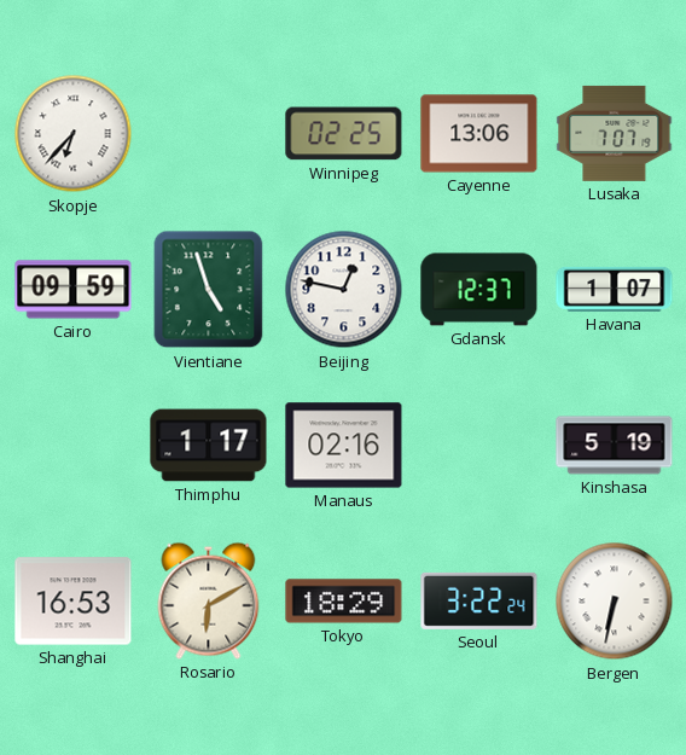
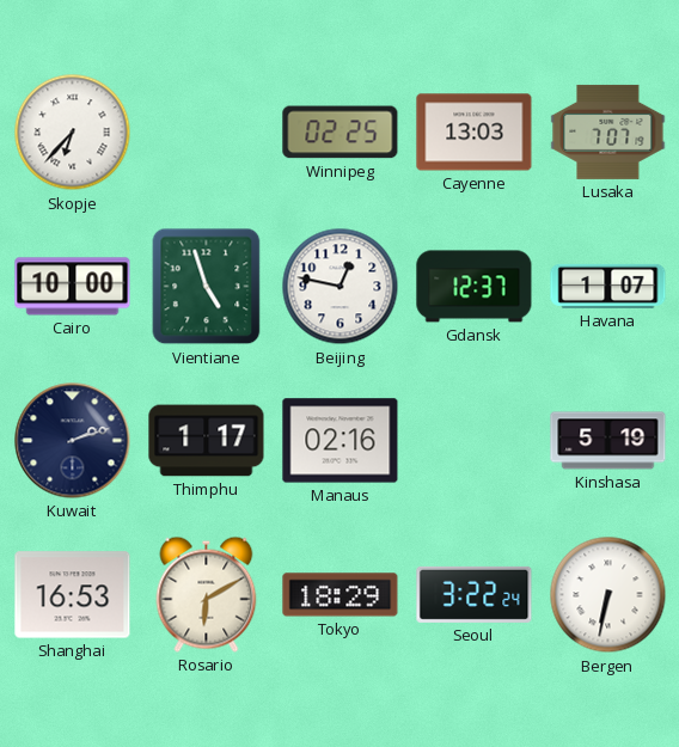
Cayenne: 13:06 -> 13:03
Cairo: 09:59 -> 10:00
Kuwait: none -> 2:12
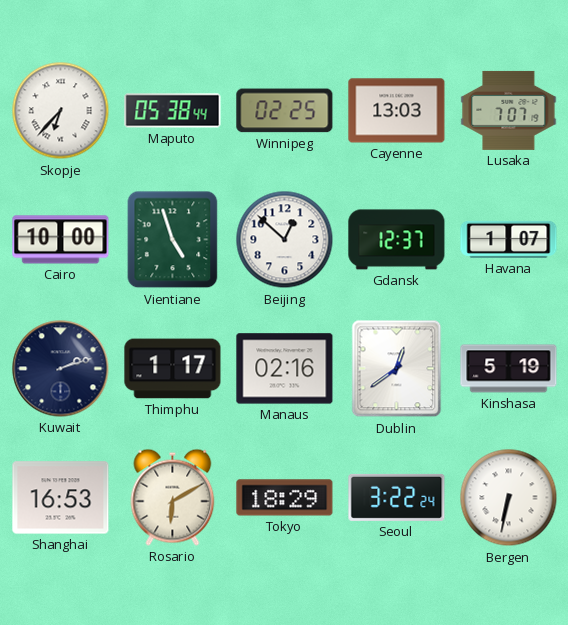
Maputo: none -> 05:38
Beijing: 12:47 -> 12:52
Dublin: none -> 12:39
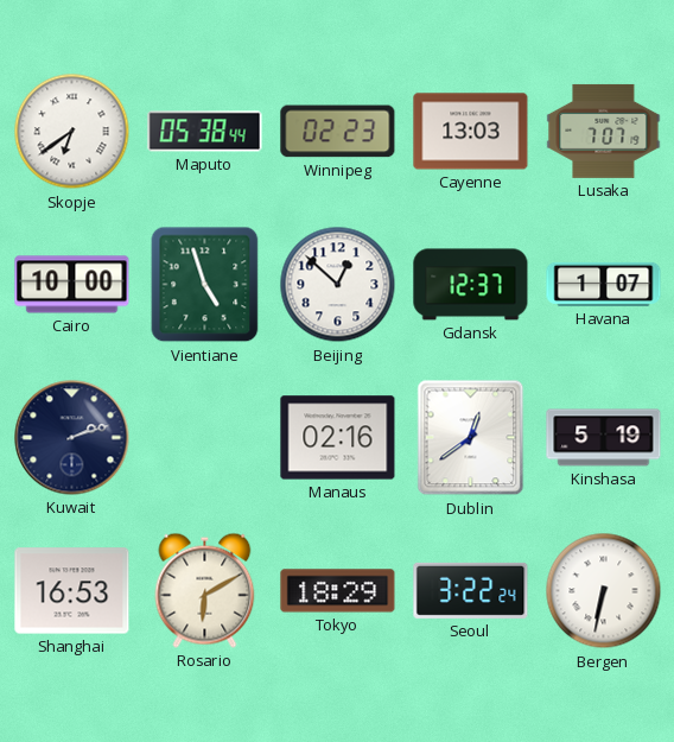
Skopje: 6:37 -> 6:39
Winnipeg: 02:25 -> 02:23
Thimphu: 1:17 -> none
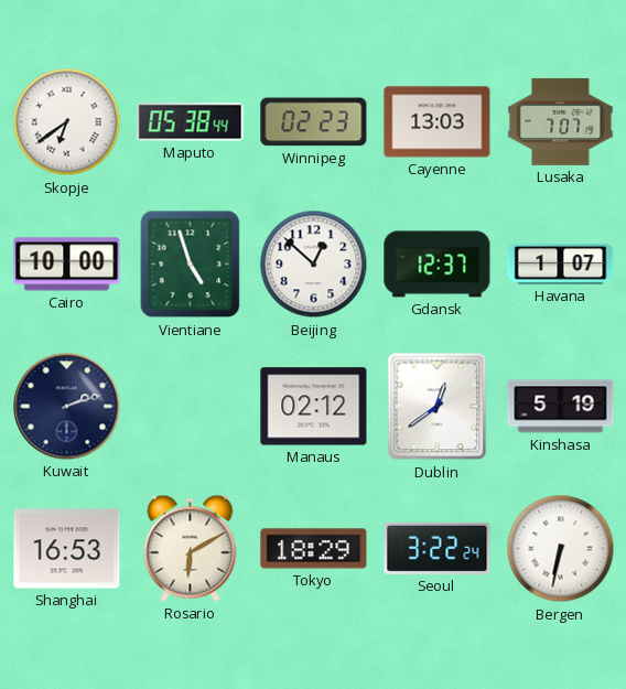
Manaus: 02:16 -> 02:12
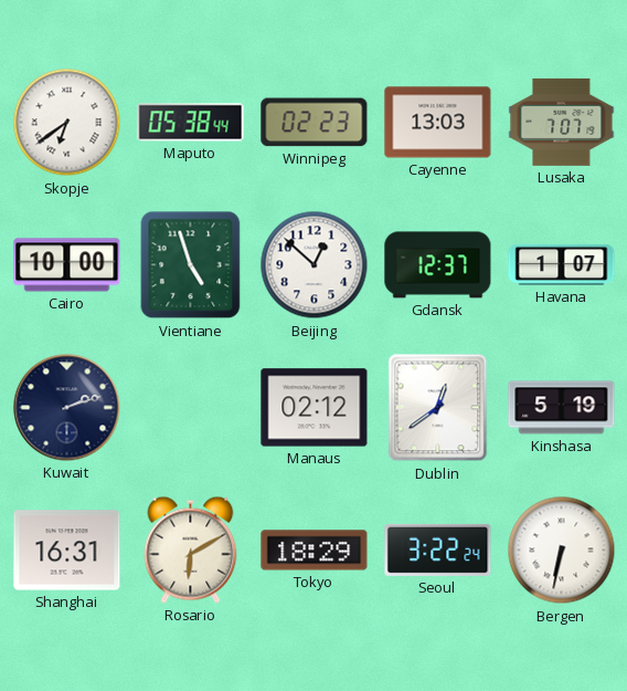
Shanghai: 16:53 -> 16:31
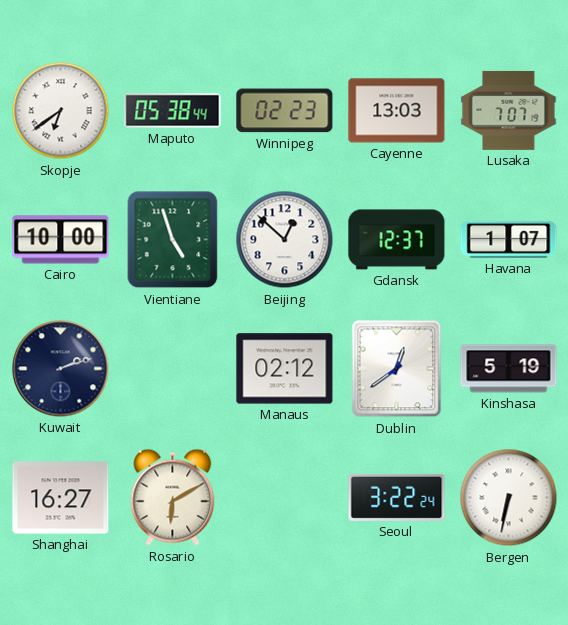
Shanghai: 16:31 -> 16:27
Tokyo: 18:29 -> none
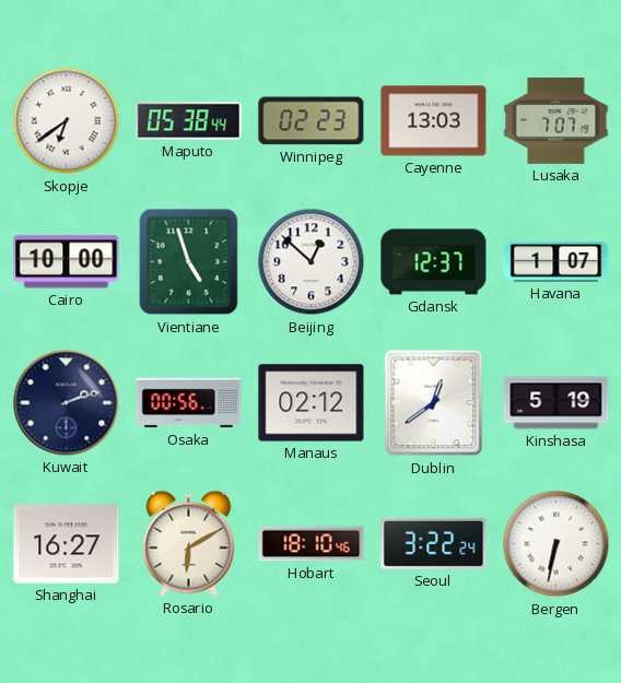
Osaka: none -> 00:56
Hobart: none -> 18:10
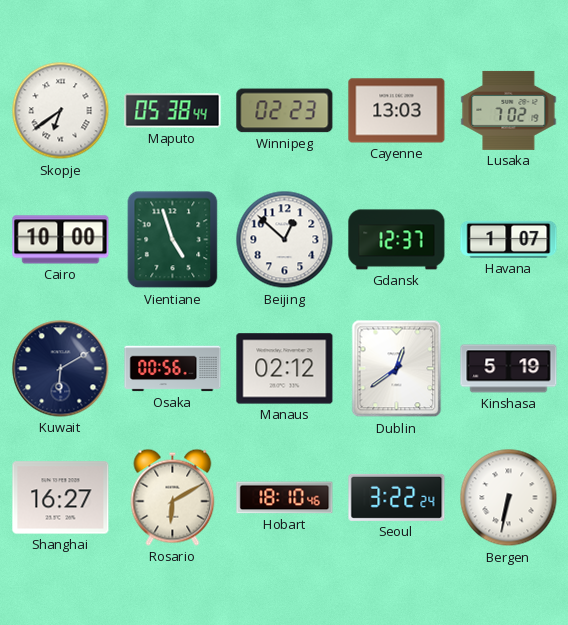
Lusaka: 7:07 -> 7:02
Kuwait: 2:12 -> 6:10
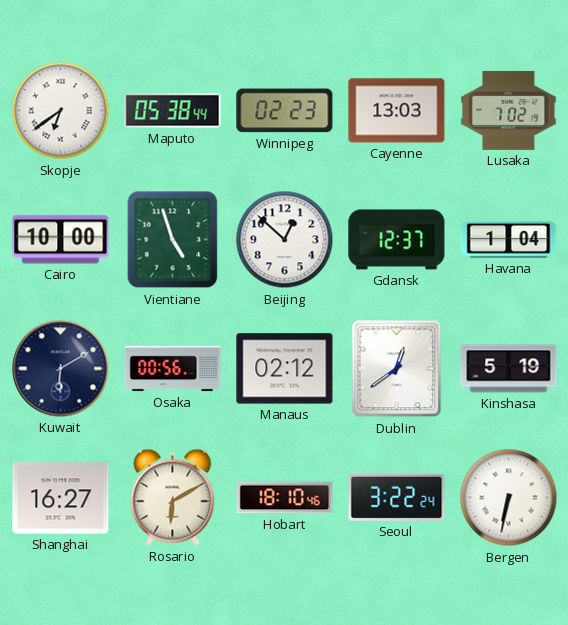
Havana: 1:07 -> 1:04
